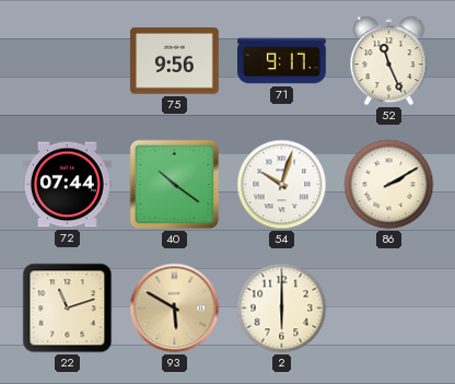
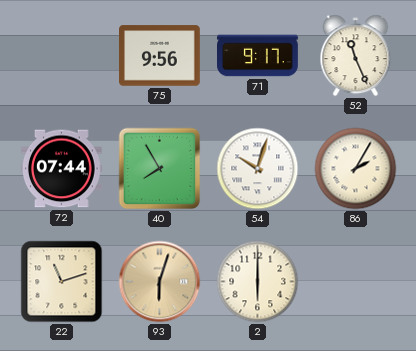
40: 10:21 -> 7:55
86: 2:10 -> 2:05
93: 5:50 -> 6:03
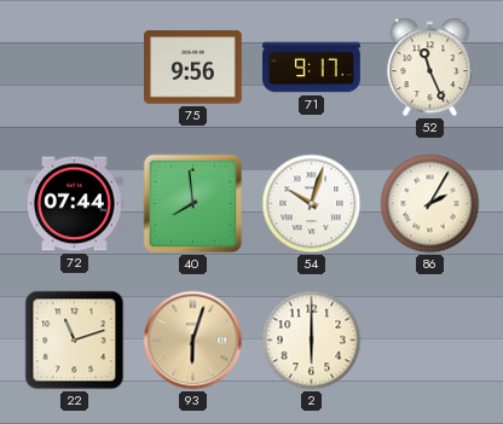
40: 7:55 -> 7:59
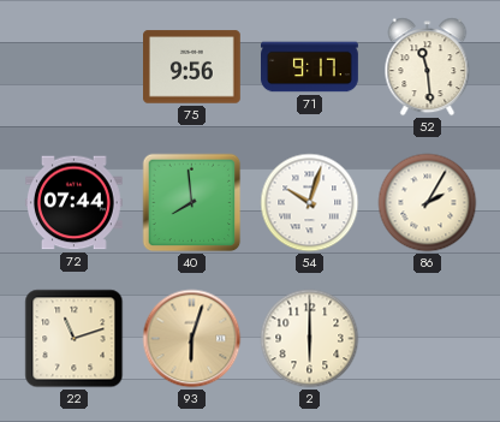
52: 11:26 -> 11:29
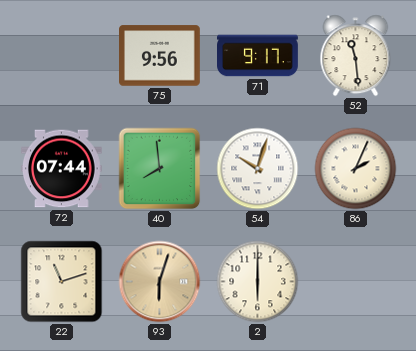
86: 2:05 -> 2:04
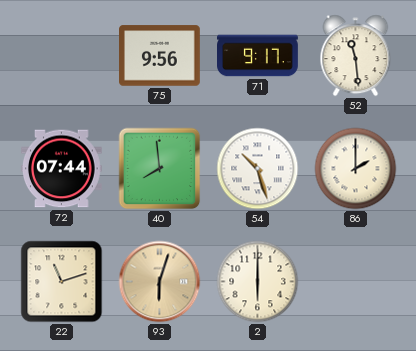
54: 10:03 -> 10:27
86: 2:04 -> 2:00
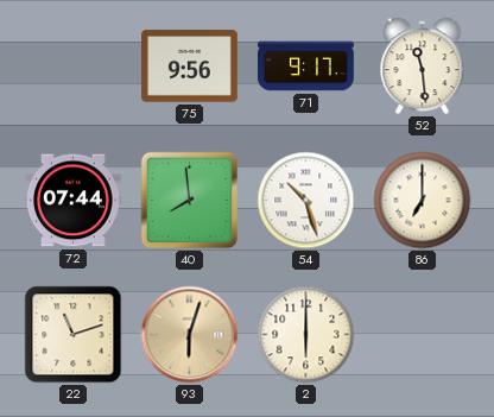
86: 2:00 -> 7:00
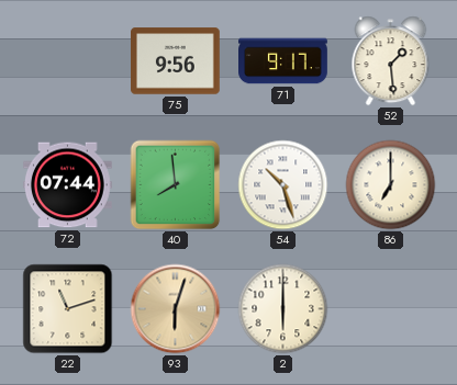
52: 11:29 -> 1:29
